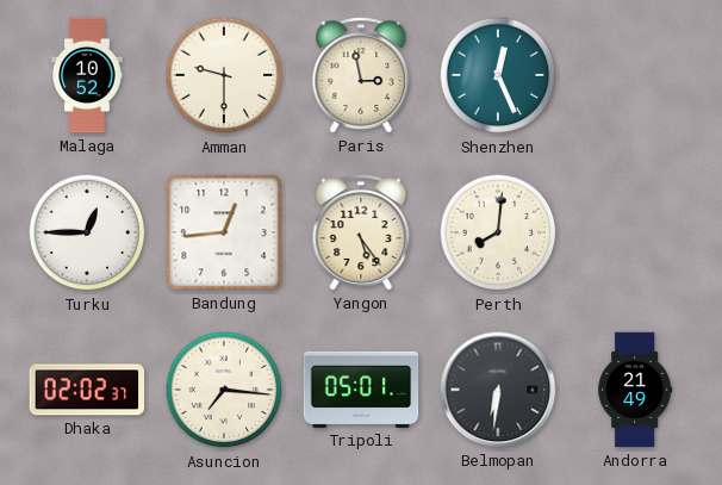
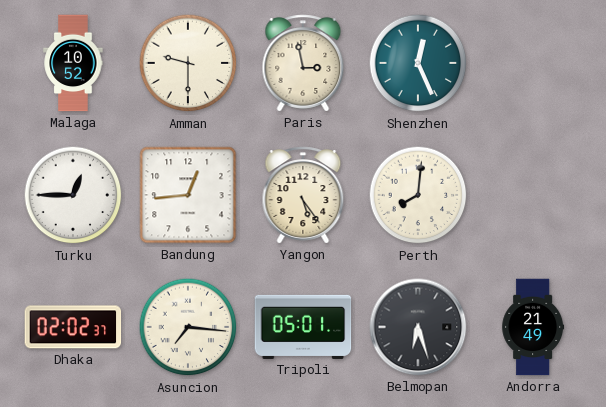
Belmopan: 6:31 -> 6:27
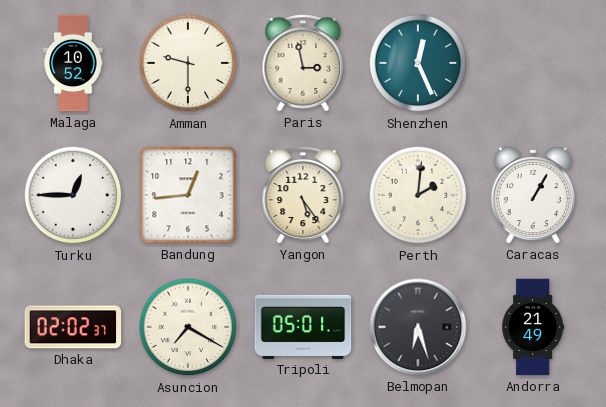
Perth: 8:01 -> 2:01
Caracas: none -> 1:05
Asuncion: 7:16 -> 7:20
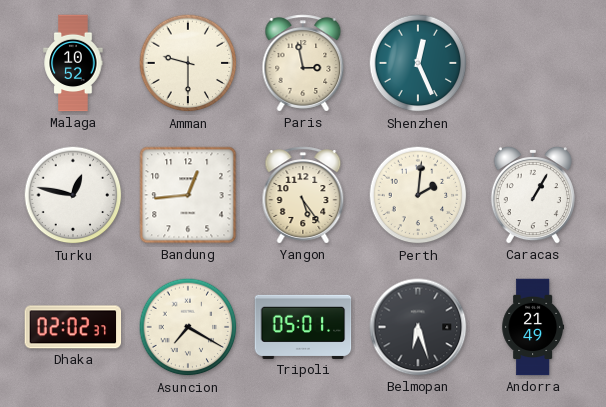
Turku: 12:45 -> 12:47
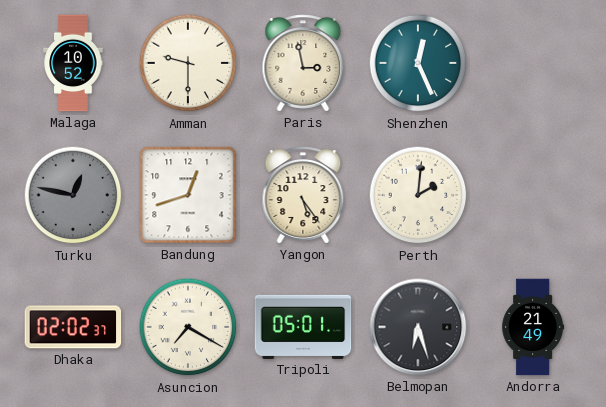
Turku dial: white -> grey
Bandung: 12:44 -> 12:42
Caracas: 1:05 -> none
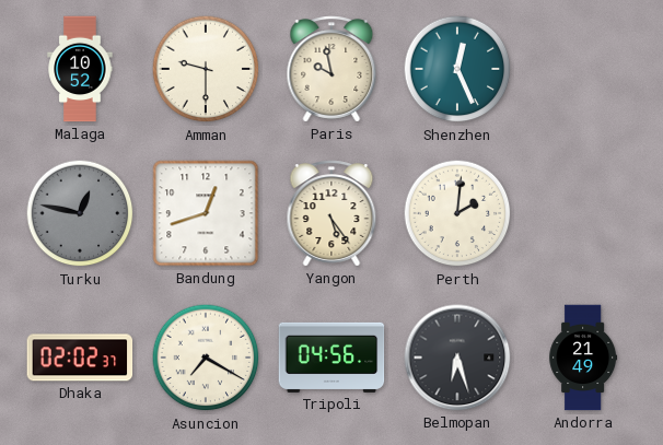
Paris: 2:58 -> 9:58
Tripoli: 05:01 -> 04:56
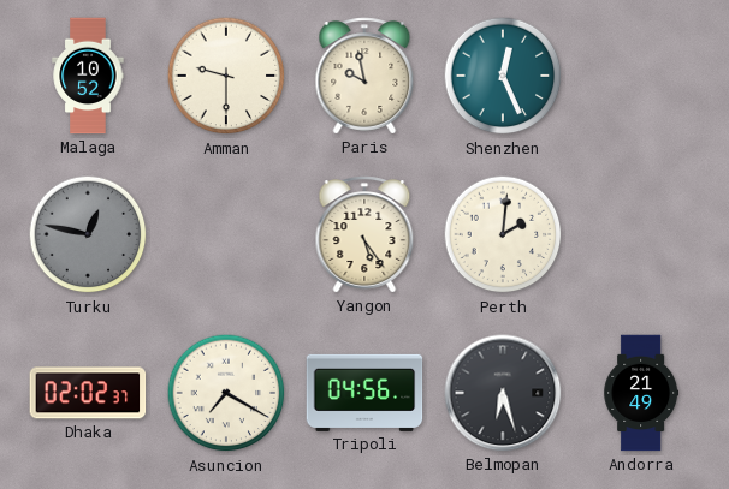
Bandung: 12:42 -> none
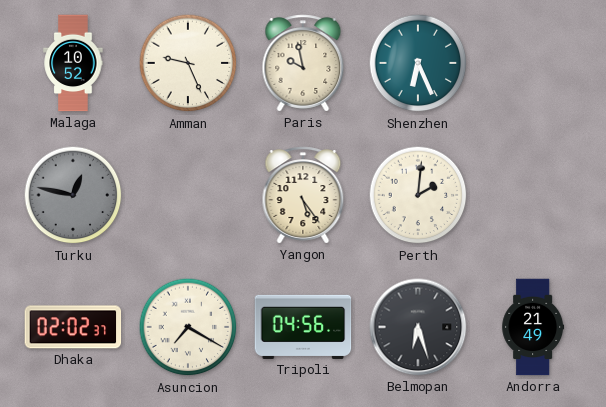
Amman: 9:30 -> 9:26
Shenzhen: 12:26 -> 6:26
